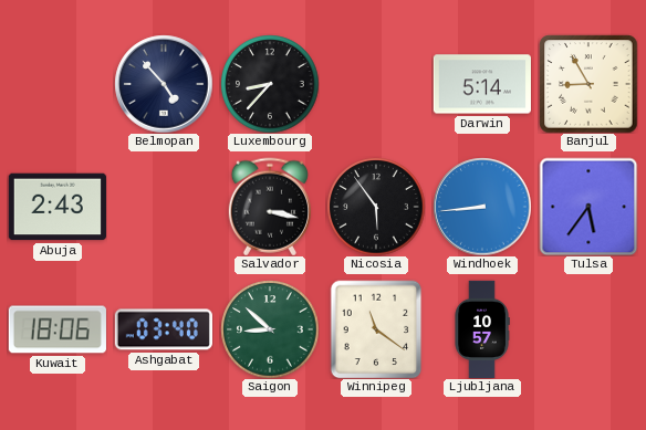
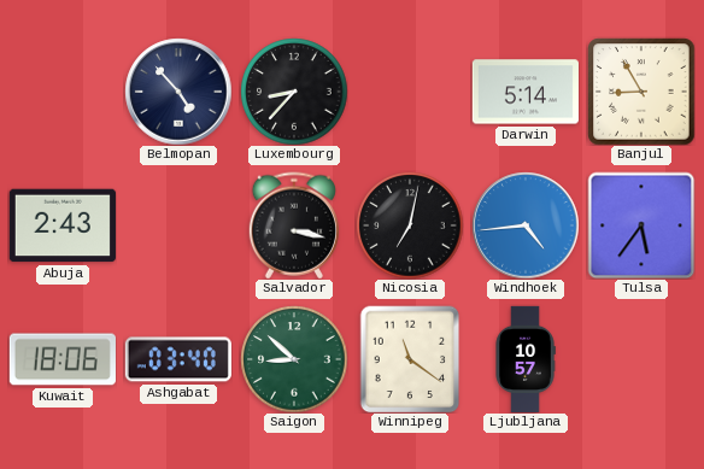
Nicosia: 5:54 -> 7:02
Windhoek: 8:44 -> 4:44
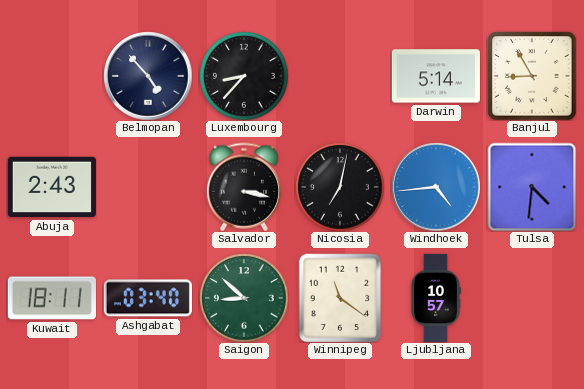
Tulsa: 5:36 -> 4:31
Kuwait: 18:06 -> 18:11
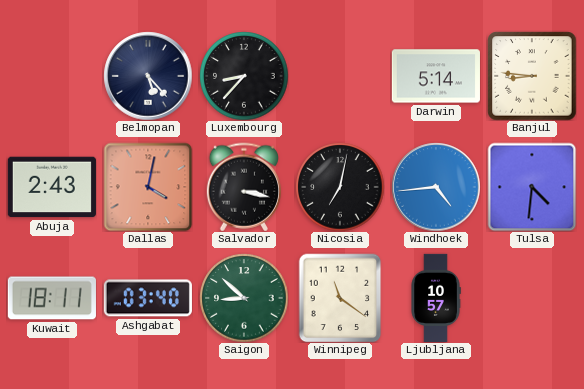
Belmopan: 4:53 -> 5:23
Banjul: 8:55 -> 8:46
Dallas: none -> 4:02
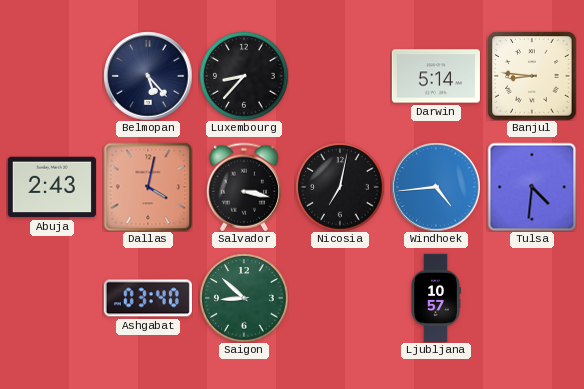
Kuwait: 18:11 -> none
Winnipeg: 11:21 -> none
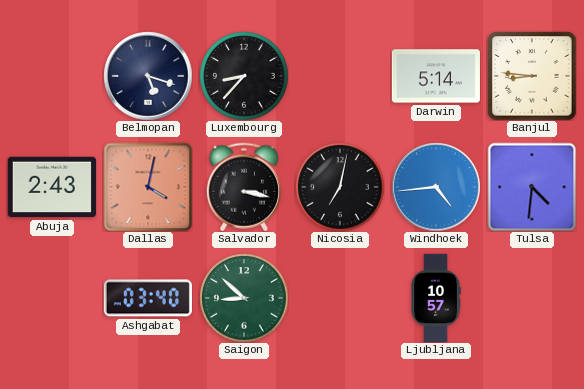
Belmopan: 5:23 -> 5:18
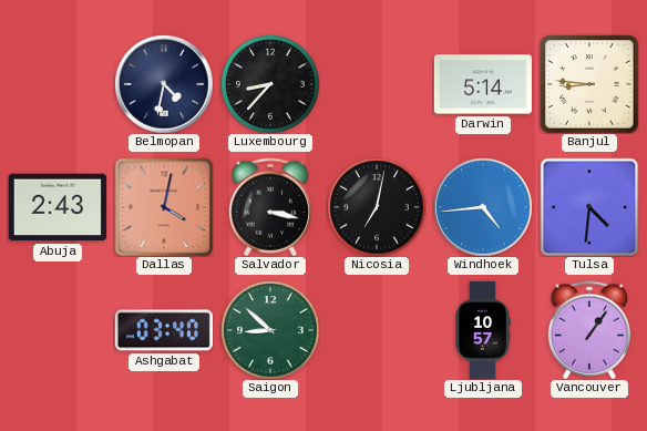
Belmopan: 5:18 -> 4:32
Vancouver: none -> 1:06
